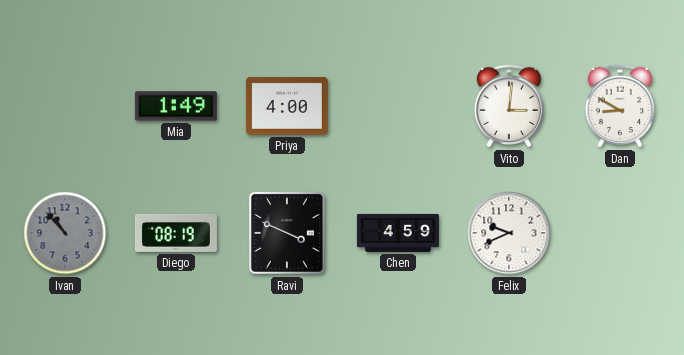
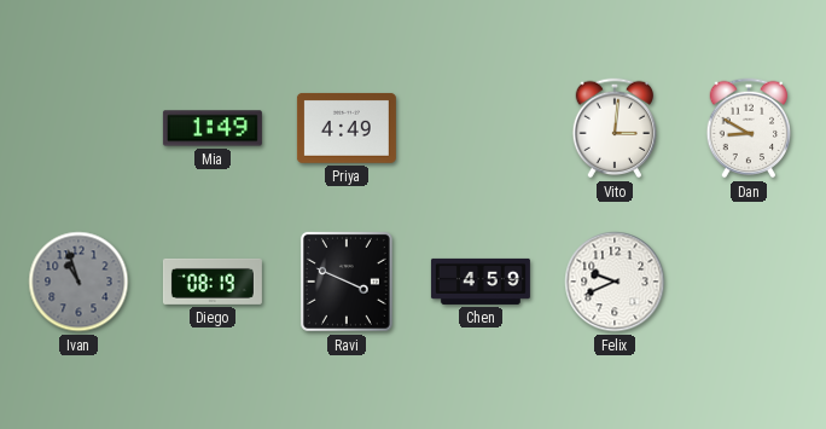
Priya: 4:00 -> 4:49
Ivan: 10:53 -> 10:57
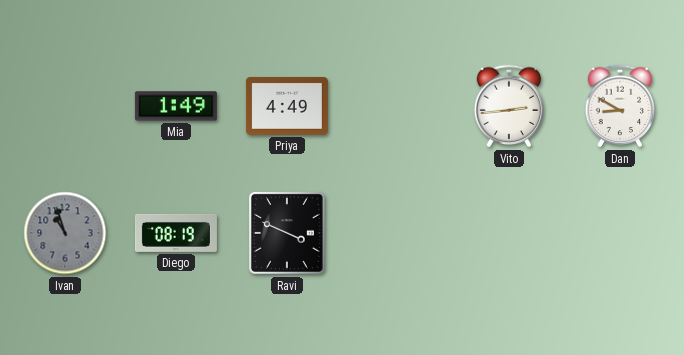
Vito: 3:01 -> 2:44
Chen: 4:59 -> none
Felix: 9:41 -> none
